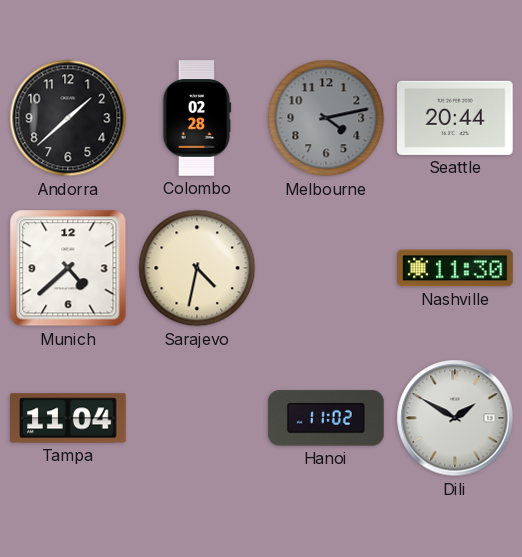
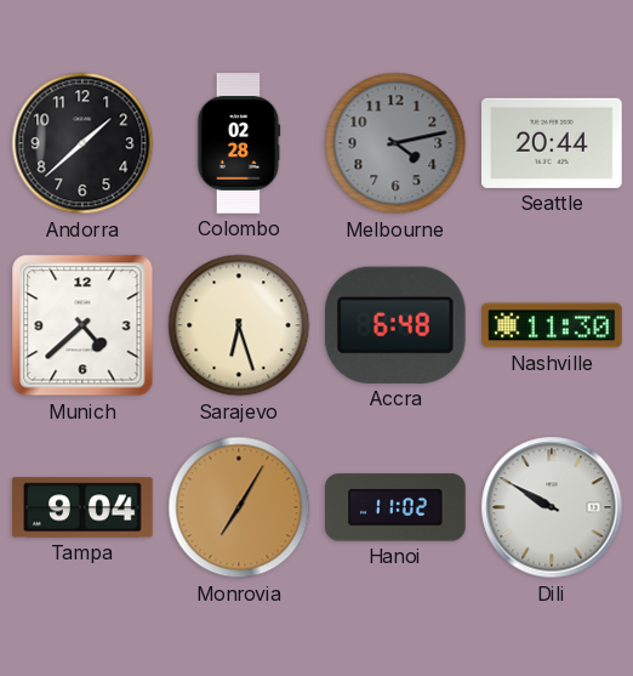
Sarajevo: 4:32 -> 6:27
Accra: none -> 6:48
Tampa: 11:04 -> 9:04
Monrovia: none -> 7:05
Dili: 1:50 -> 9:50
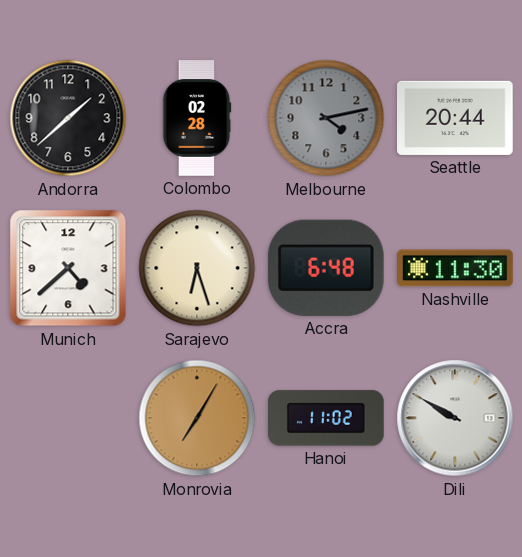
Tampa: 9:04 -> none
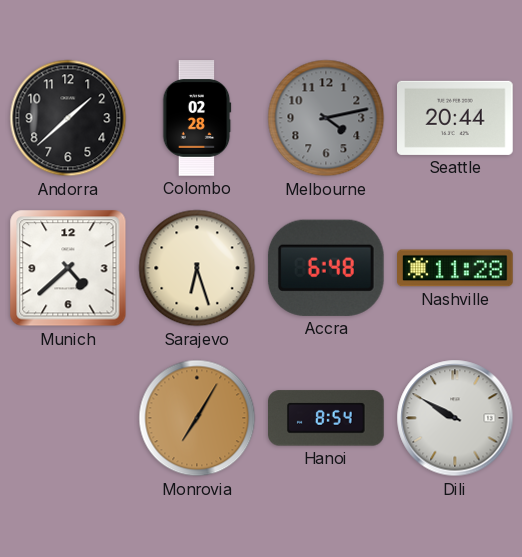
Nashville: 11:30 -> 11:28
Hanoi: 11:02 -> 8:54
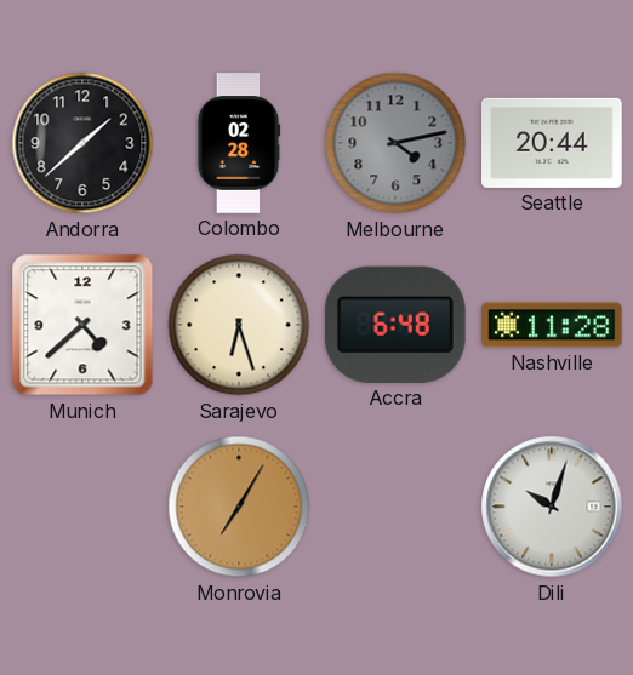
Hanoi: 8:54 -> none
Dili: 9:50 -> 10:03
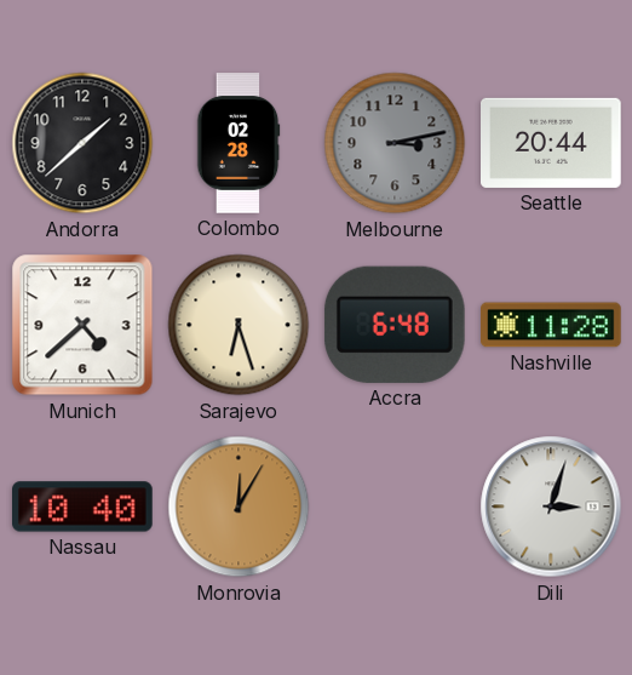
Melbourne: 4:13 -> 3:13
Nassau: none -> 10:40
Monrovia: 7:05 -> 12:05
Dili: 10:03 -> 3:03
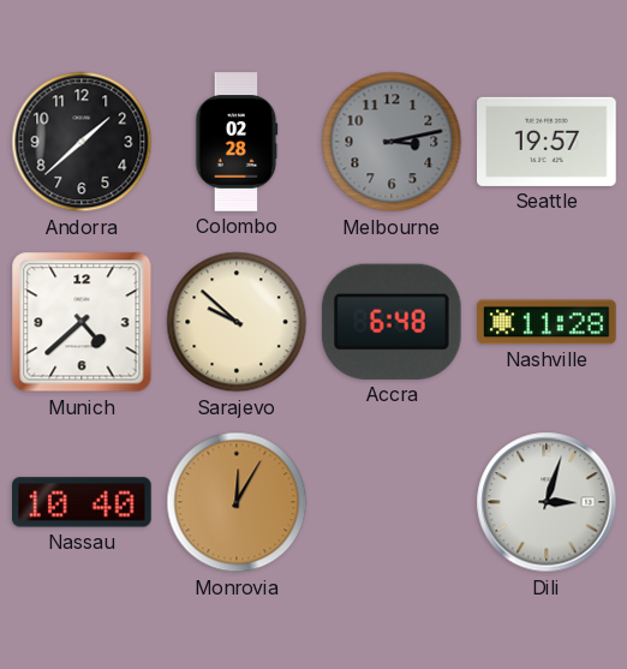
Seattle: 20:44 -> 19:57
Sarajevo: 6:27 -> 9:52
